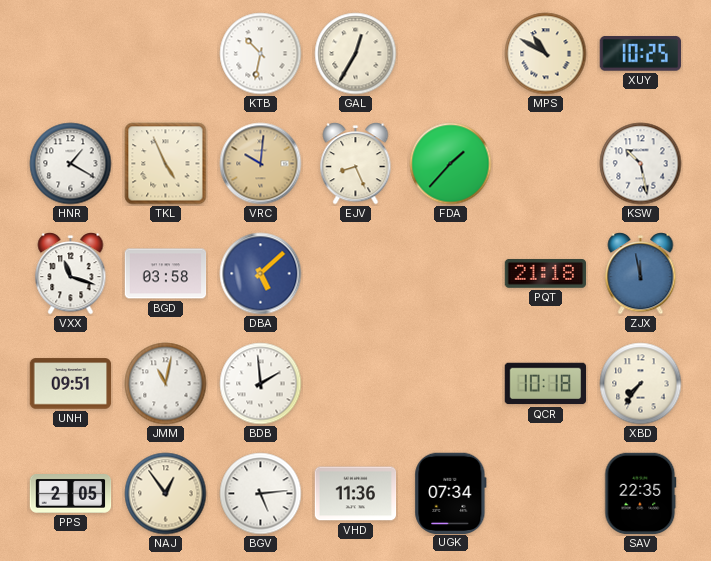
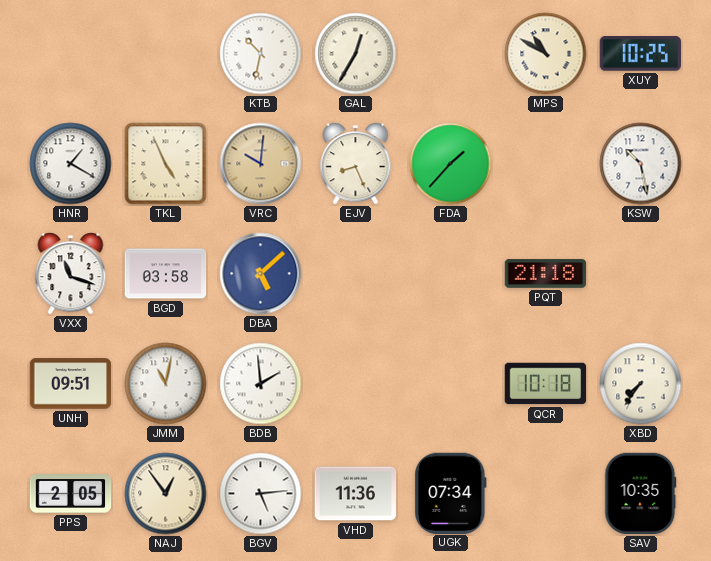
ZJX: 11:58 -> none
SAV: 22:35 -> 10:35
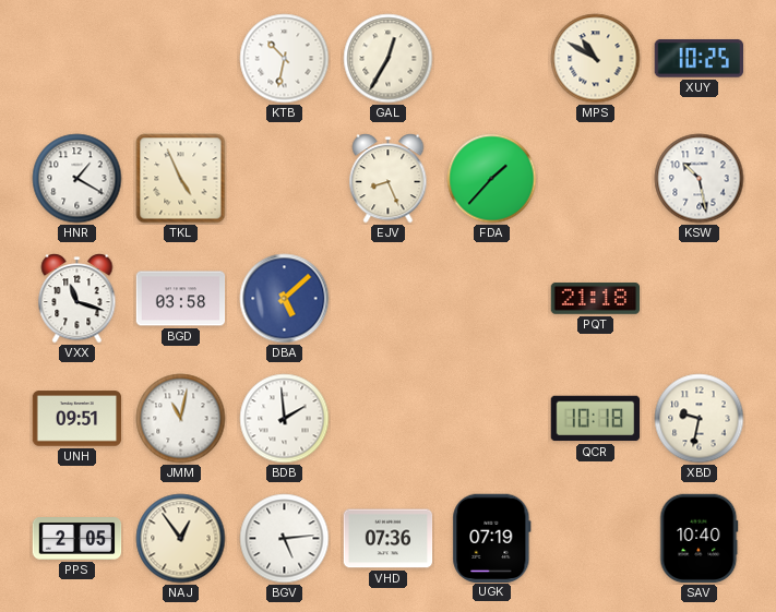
VRC: 10:01 -> none
XBD: 7:36 -> 9:32
VHD: 11:36 -> 07:36
UGK: 07:34 -> 07:19
SAV: 10:35 -> 10:40
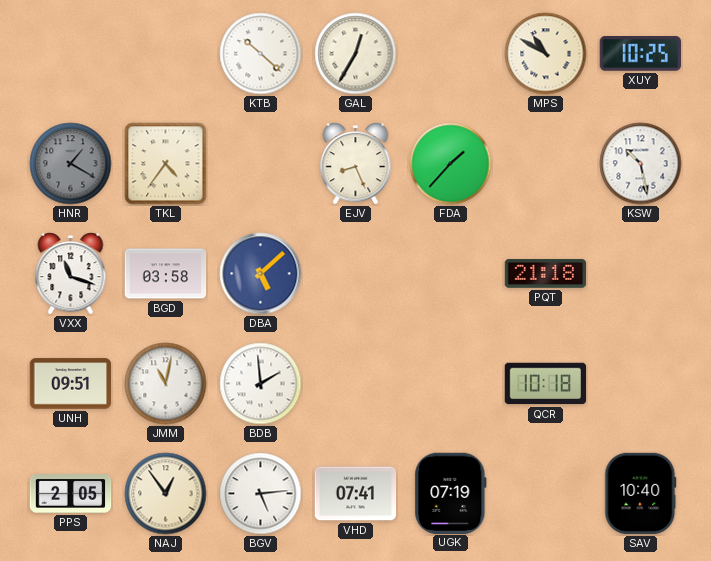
KTB: 10:32 -> 10:22
HNR dial: white -> grey
TKL: 4:56 -> 4:36
XBD: 9:32 -> none
VHD: 07:36 -> 07:41
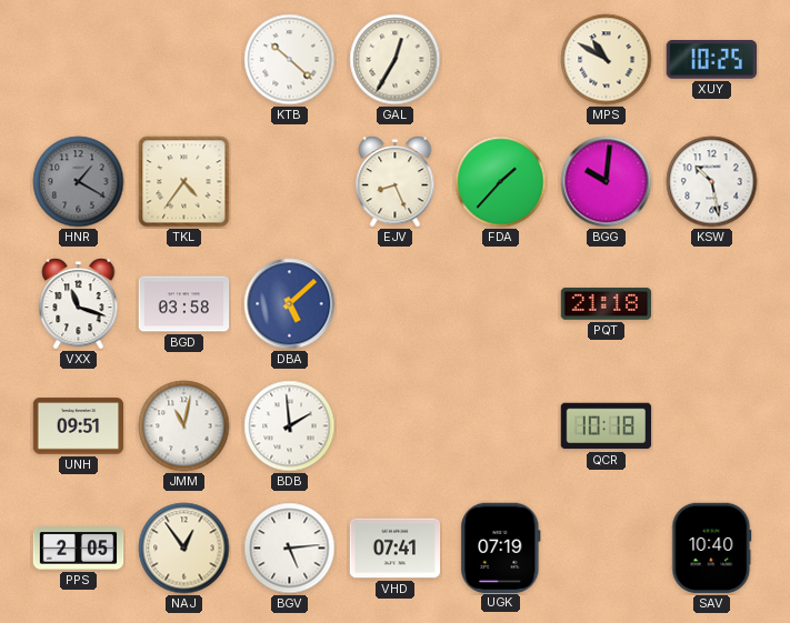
BGG: none -> 10:01
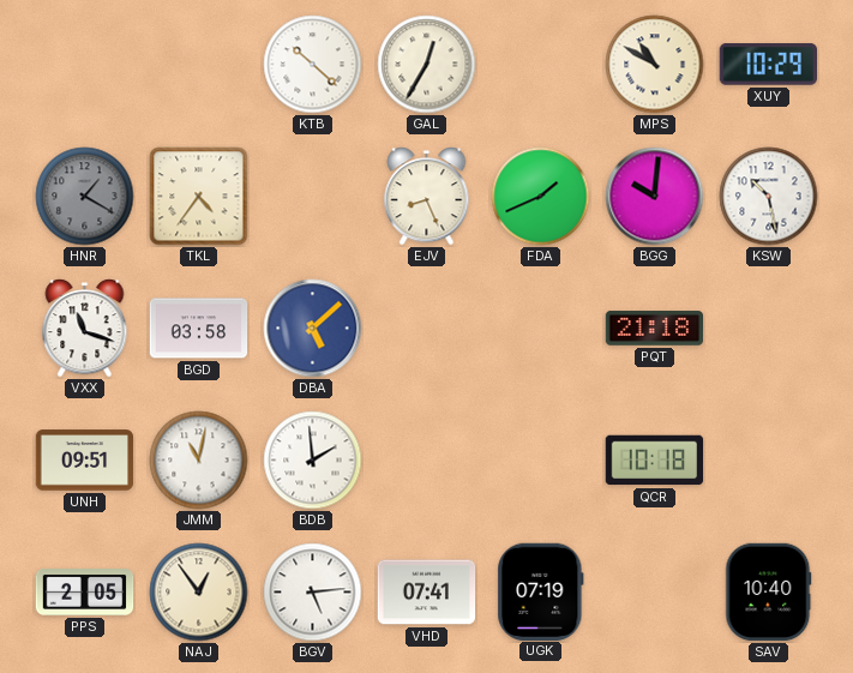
XUY: 10:25 -> 10:29
FDA: 1:37 -> 1:41
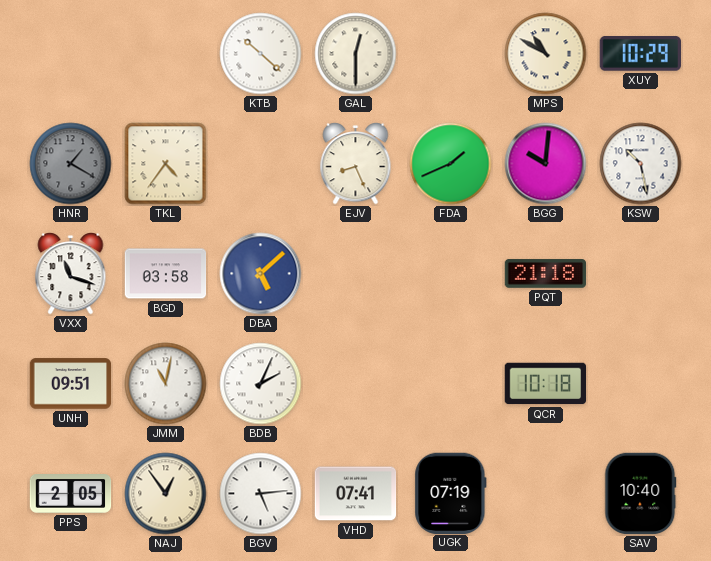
GAL: 12:35 -> 12:30
BDB: 1:59 -> 2:04
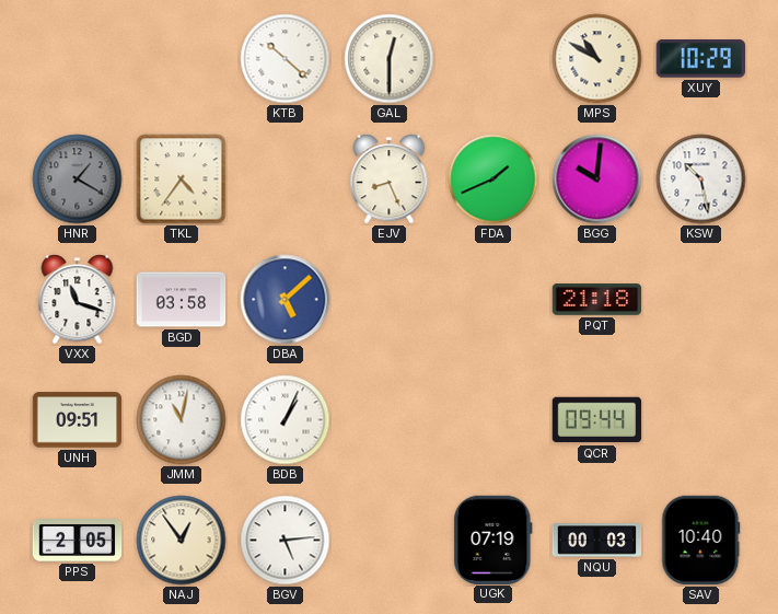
BDB: 2:04 -> 1:04
QCR: 10:18 -> 09:44
VHD: 07:41 -> none
NQU: none -> 00:03
